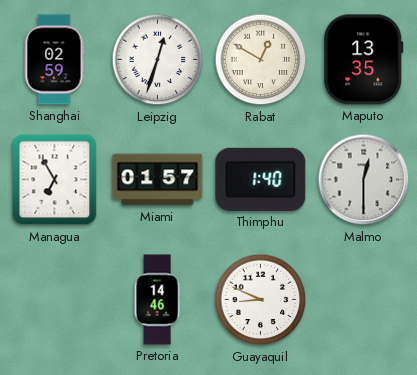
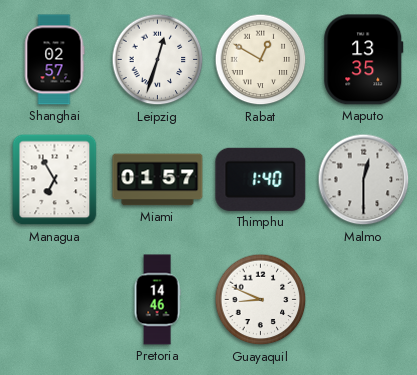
Shanghai: 02:59 -> 02:57
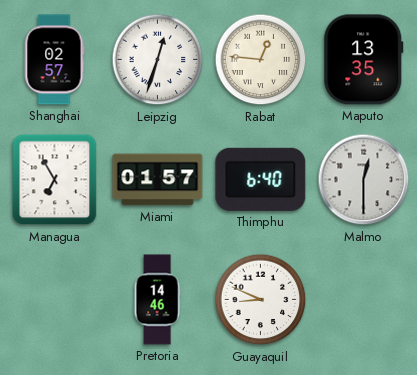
Rabat: 12:50 -> 12:46
Thimphu: 1:40 -> 6:40
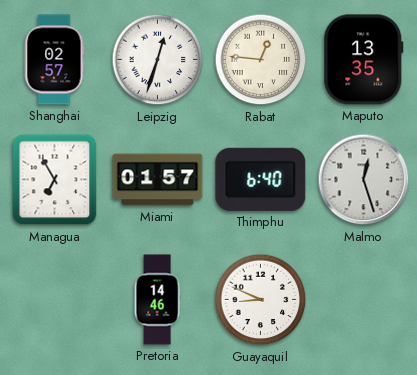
Malmo: 12:30 -> 12:27
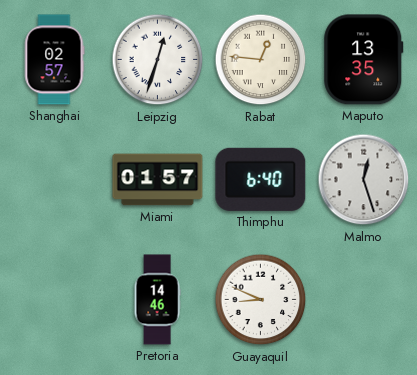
Managua: 6:55 -> none
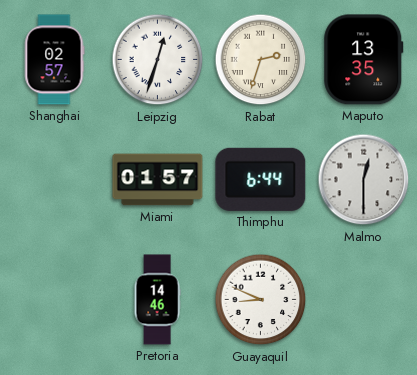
Rabat: 12:46 -> 2:33
Thimphu: 6:40 -> 6:44
Malmo: 12:27 -> 12:30
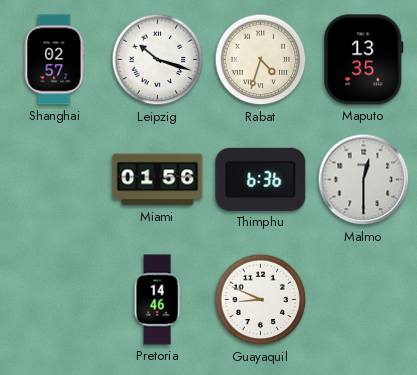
Leipzig: 12:33 -> 10:18
Rabat: 2:33 -> 4:33
Miami: 01:57 -> 01:56
Thimphu: 6:44 -> 6:36
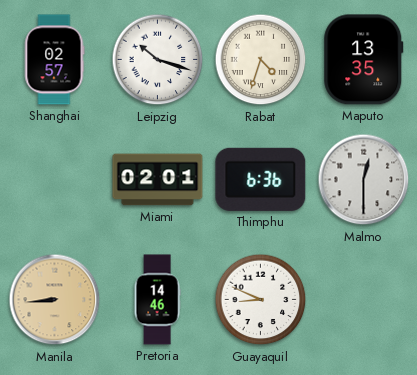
Miami: 01:56 -> 02:01
Manila: none -> 8:44
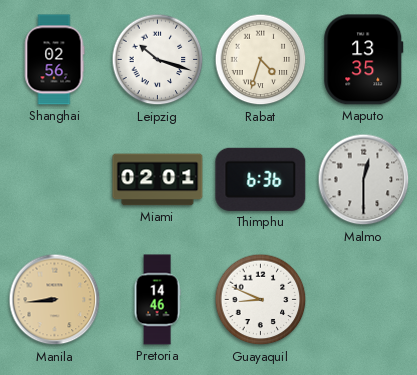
Shanghai: 02:57 -> 02:56
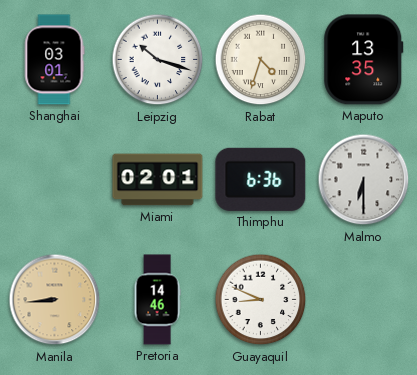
Shanghai: 02:56 -> 03:01
Malmo: 12:30 -> 6:30
